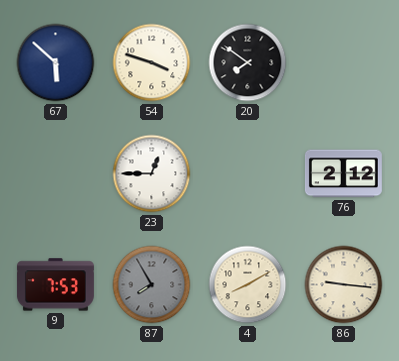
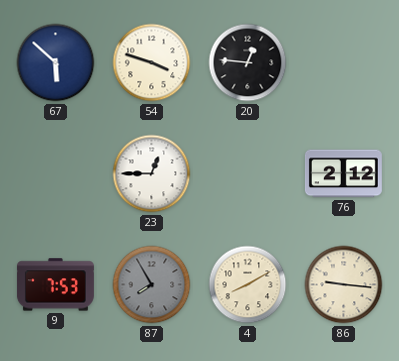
20: 7:51 -> 12:46
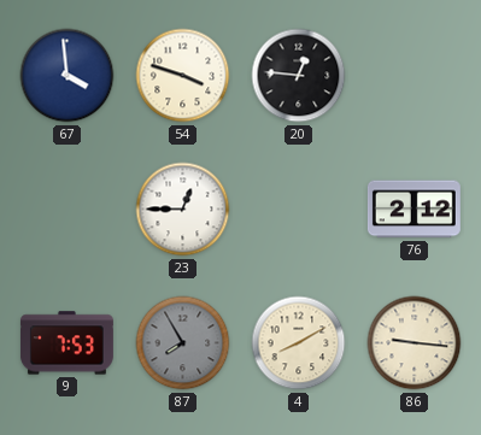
67: 5:52 -> 3:59
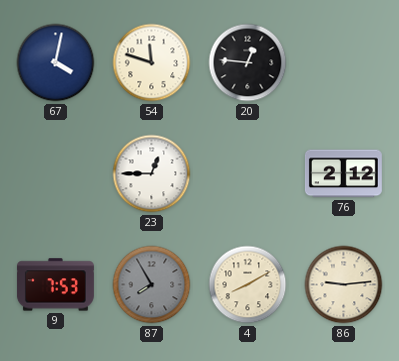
67: 3:59 -> 4:02
54: 3:48 -> 11:48
86: 9:16 -> 9:14
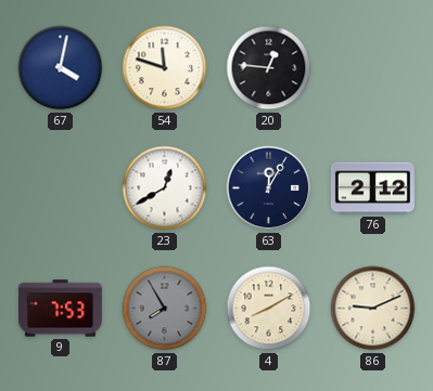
23: 12:45 -> 12:40
63: none -> 12:05
86: 9:14 -> 9:11
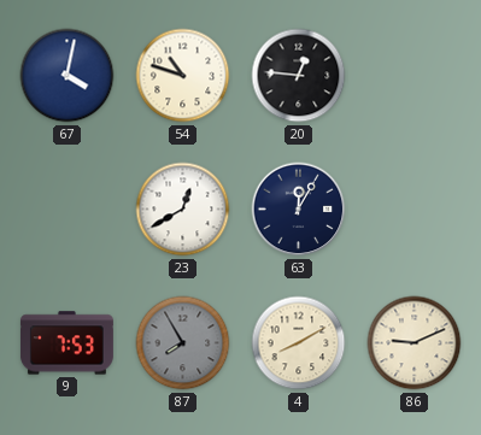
54: 11:48 -> 10:48
76: 2:12 -> none
